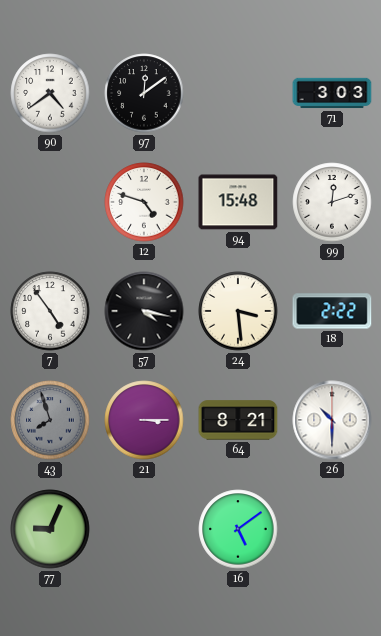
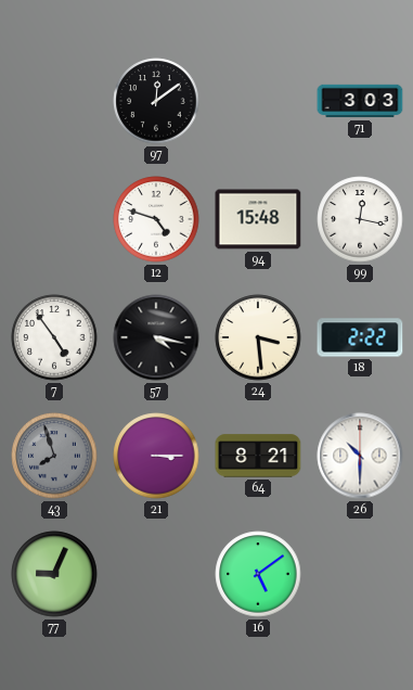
90: 4:39 -> none
99: 12:12 -> 12:17
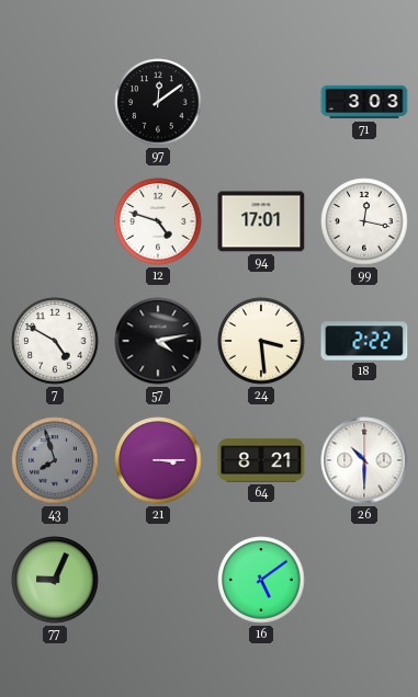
94: 15:48 -> 17:01
7: 4:54 -> 4:50
57: 4:17 -> 4:13
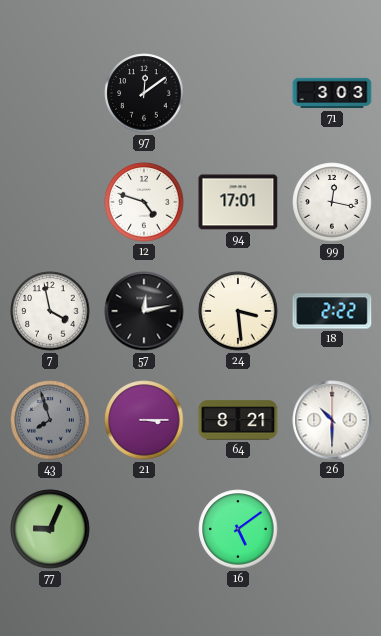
7: 4:50 -> 3:58
57: 4:13 -> 12:13
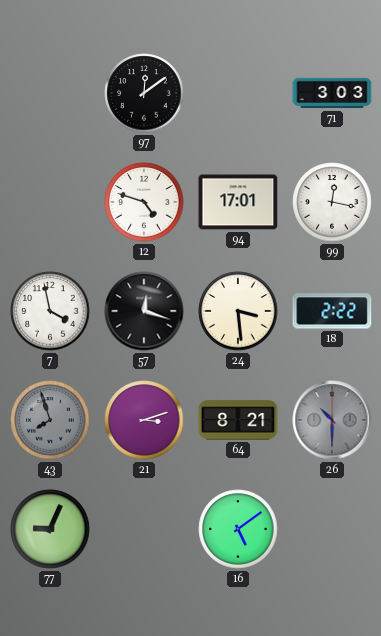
57: 12:13 -> 12:18
21: 3:15 -> 3:12
26 dial: white -> grey
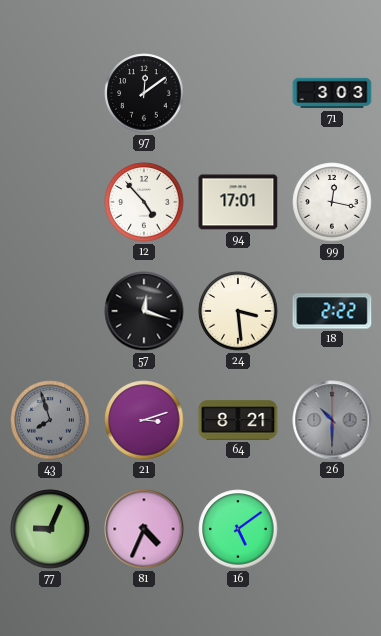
12: 4:48 -> 4:53
7: 3:58 -> none
81: none -> 4:34
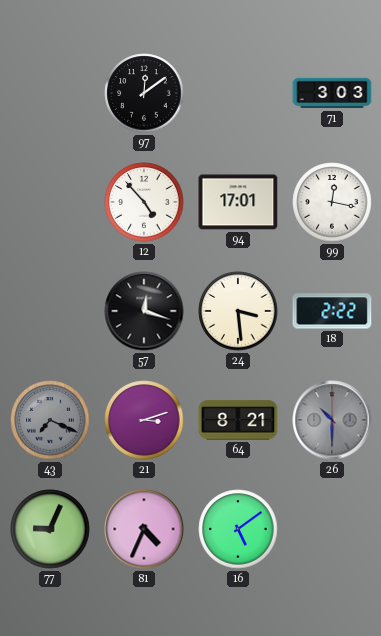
43: 7:57 -> 7:19
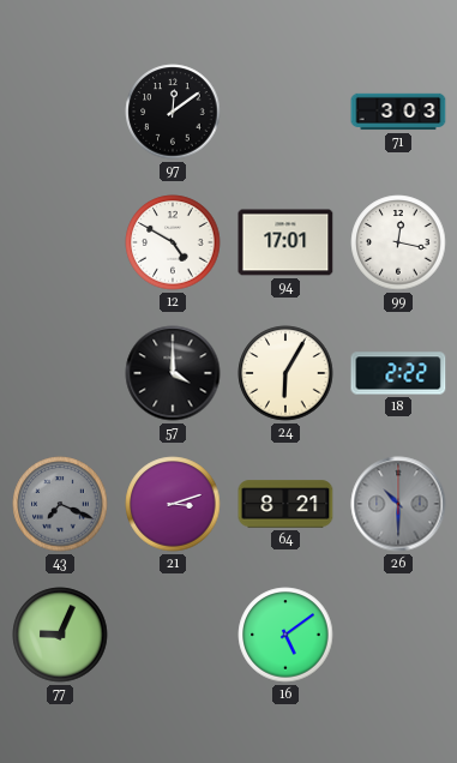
12: 4:53 -> 4:50
57: 12:18 -> 4:00
24: 3:29 -> 6:05
81: 4:34 -> none
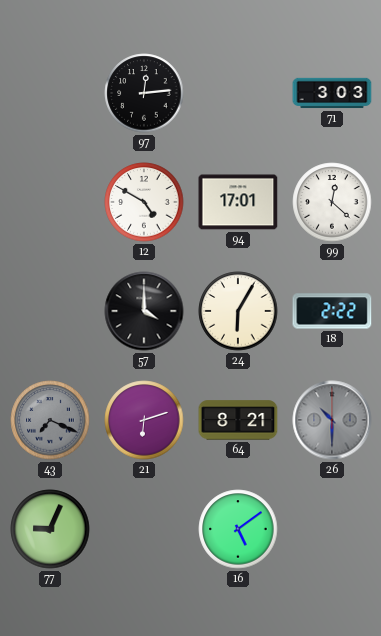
97: 12:09 -> 12:14
99: 12:17 -> 12:22
21: 3:12 -> 6:12
